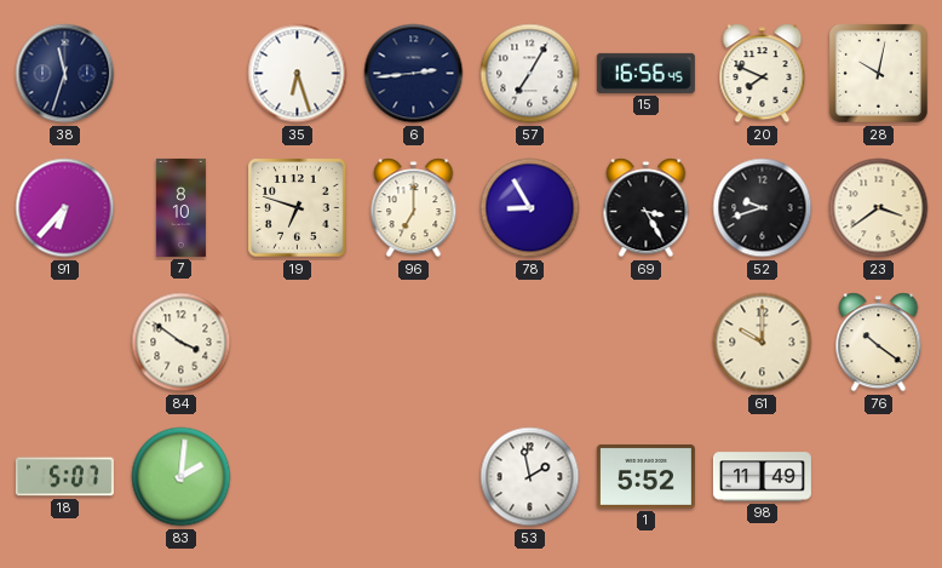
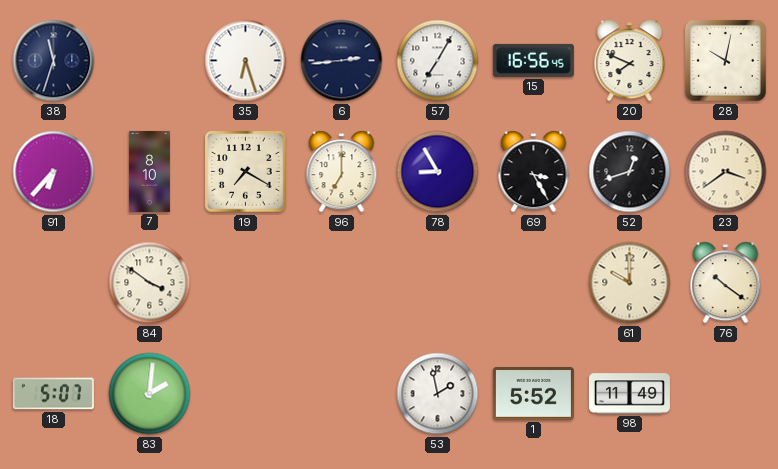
19: 6:48 -> 7:20
52: 9:42 -> 12:42
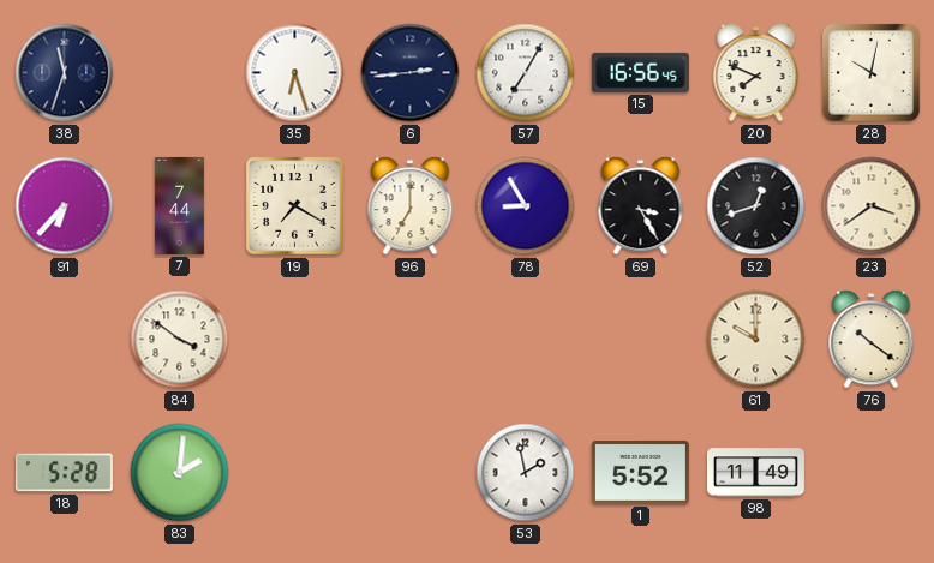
7: 8:10 -> 7:44
18: 5:07 -> 5:28
